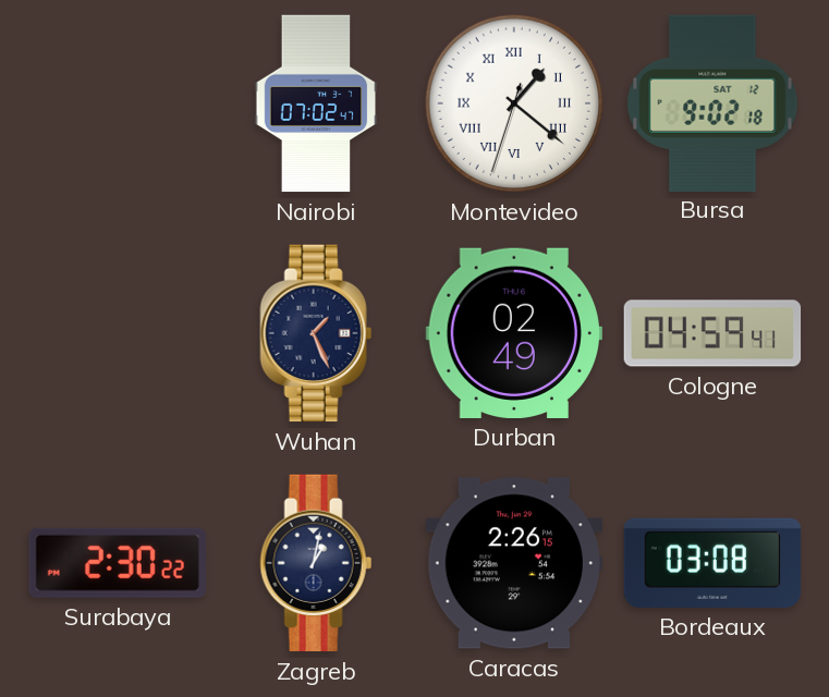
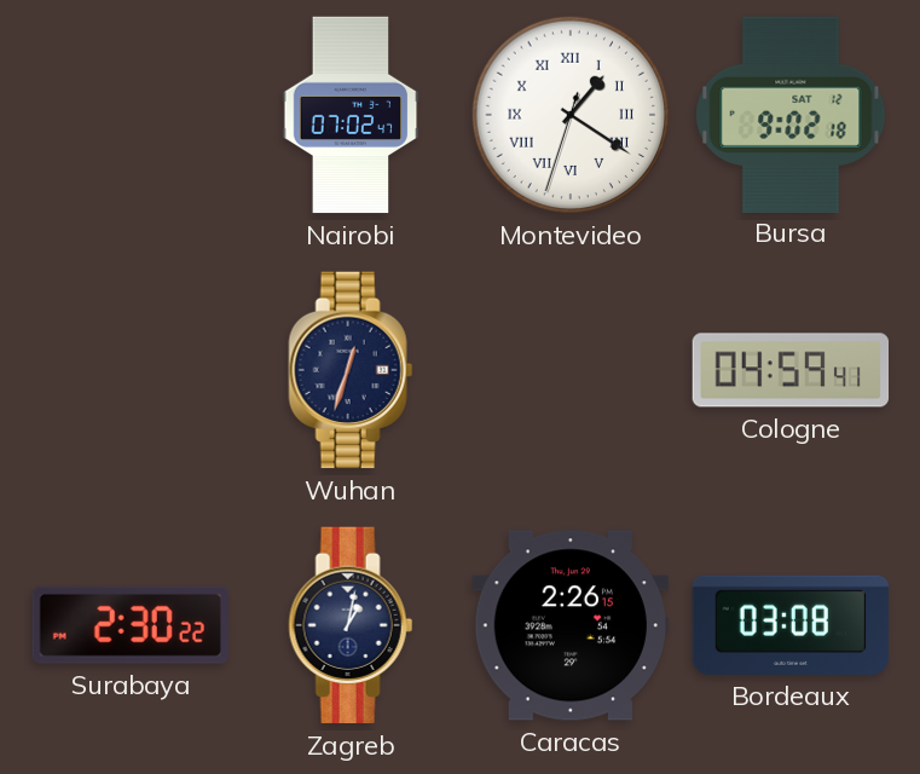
Montevideo: 1:21 -> 1:20
Wuhan: 1:26 -> 12:33
Durban: 02:49 -> none
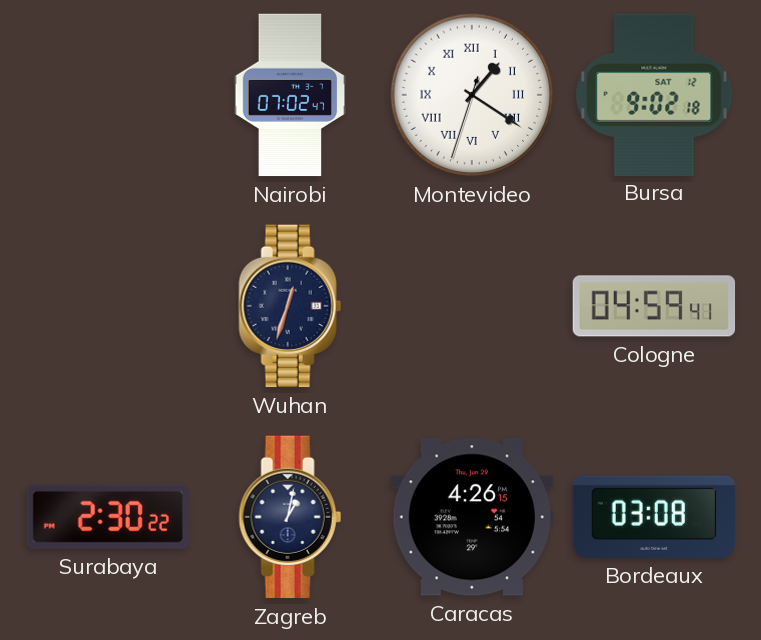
Caracas: 2:26 -> 4:26
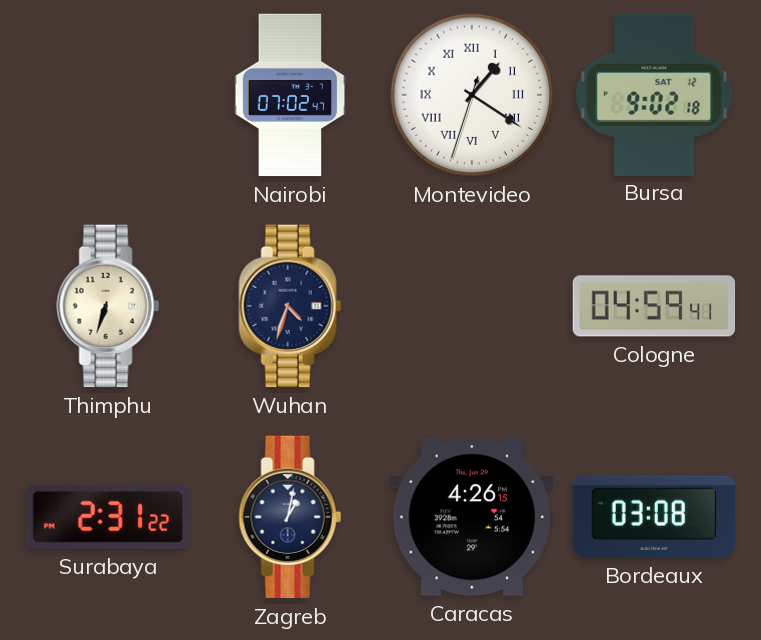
Thimphu: none -> 6:33
Wuhan: 12:33 -> 4:33
Surabaya: 2:30 -> 2:31
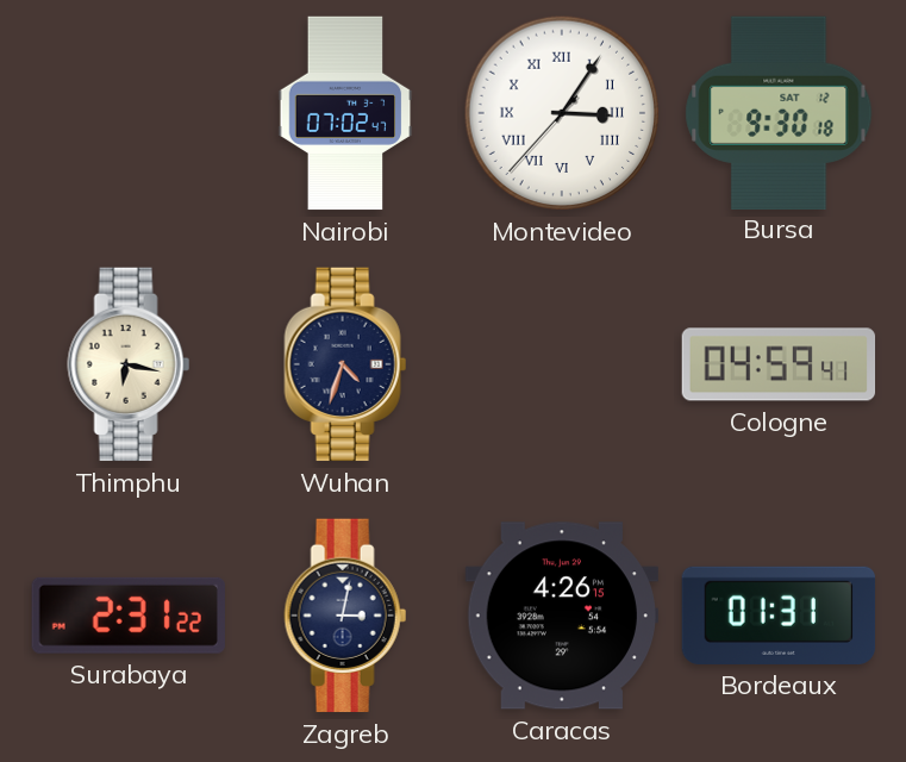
Montevideo: 1:20 -> 3:05
Bursa: 9:02 -> 9:30
Thimphu: 6:33 -> 6:17
Zagreb: 1:02 -> 3:02
Bordeaux: 03:08 -> 01:31
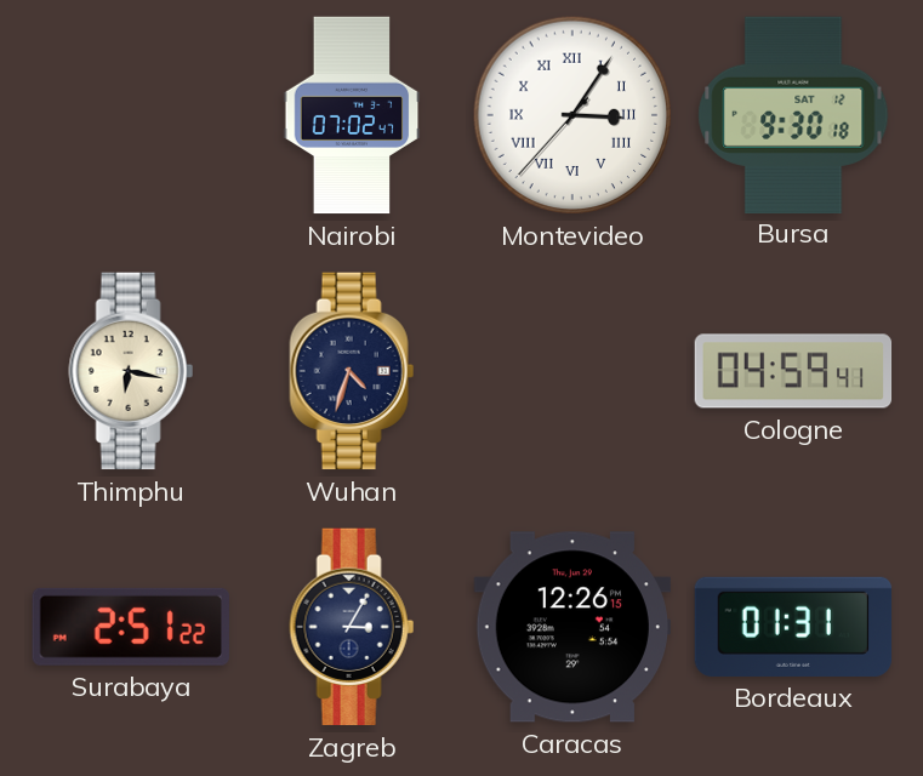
Surabaya: 2:31 -> 2:51
Zagreb: 3:02 -> 3:05
Caracas: 4:26 -> 12:26
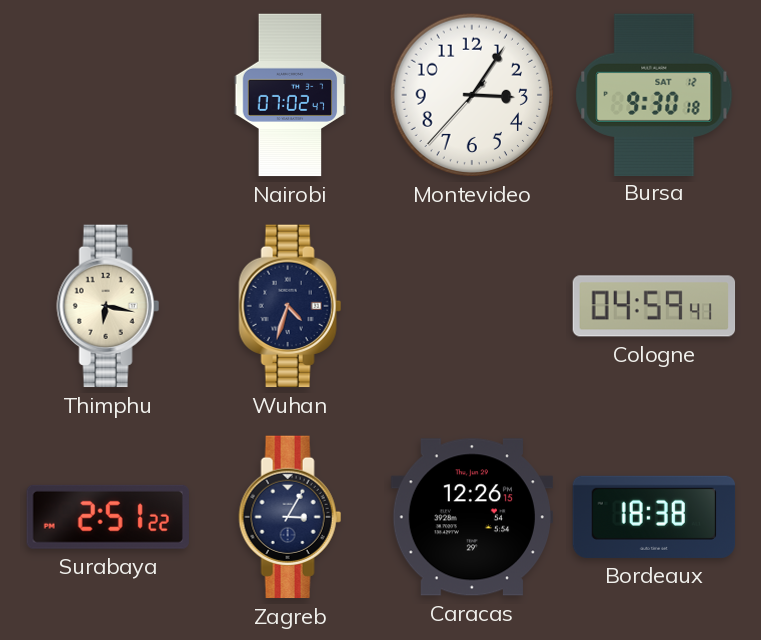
Montevideo numerals: Roman -> Arabic
Bordeaux: 01:31 -> 18:38
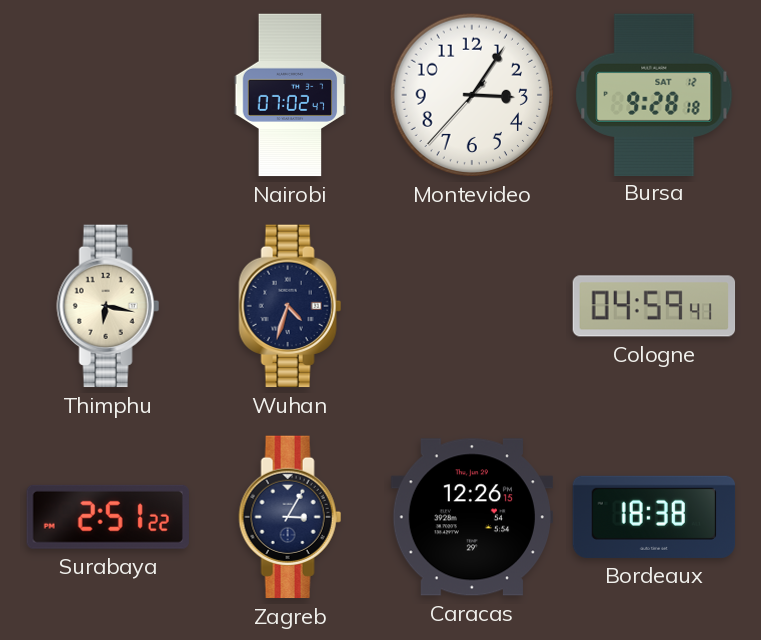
Bursa: 9:30 -> 9:28
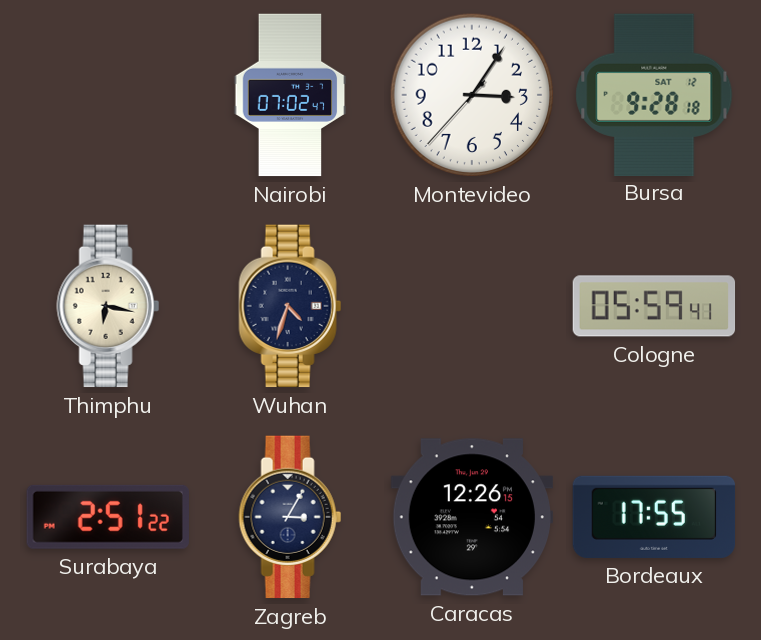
Cologne: 04:59 -> 05:59
Bordeaux: 18:38 -> 17:55
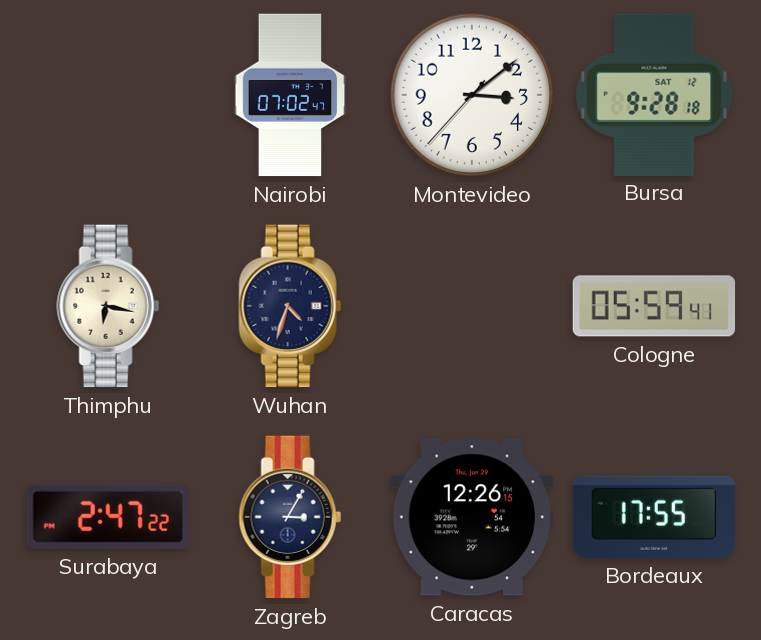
Montevideo: 3:05 -> 3:08
Surabaya: 2:51 -> 2:47
